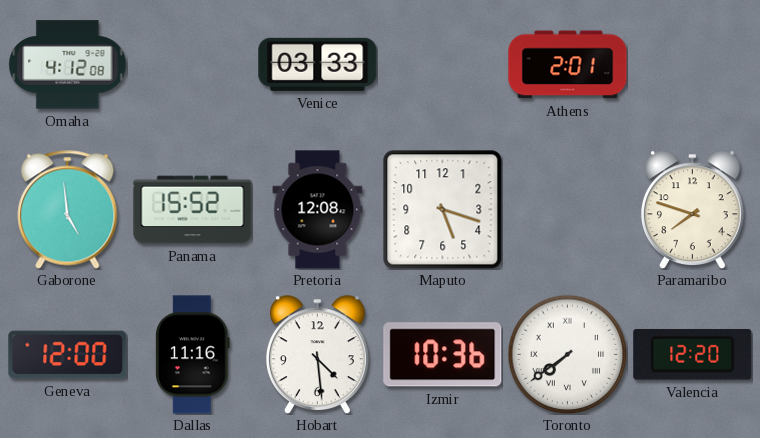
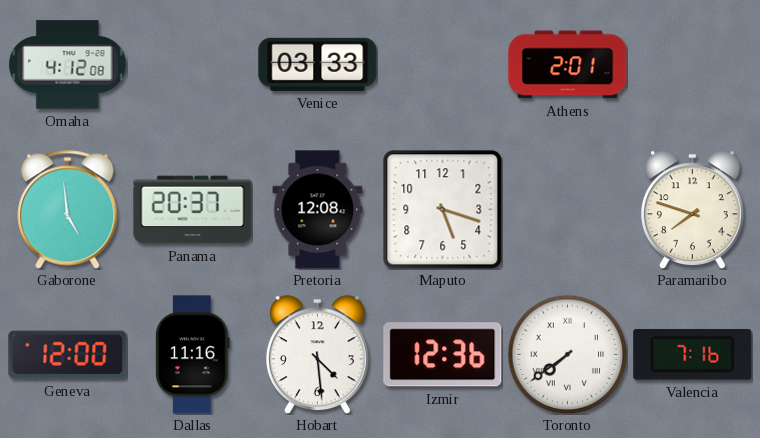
Panama: 15:52 -> 20:37
Izmir: 10:36 -> 12:36
Valencia: 12:20 -> 7:16
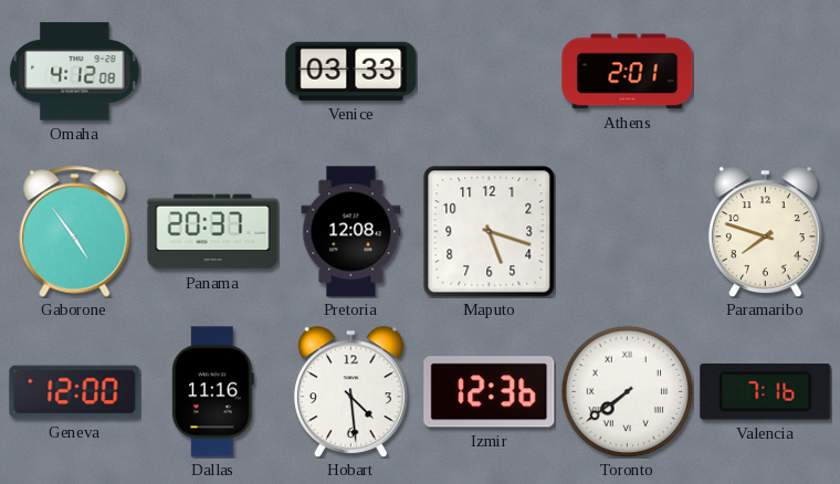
Gaborone: 4:59 -> 4:54
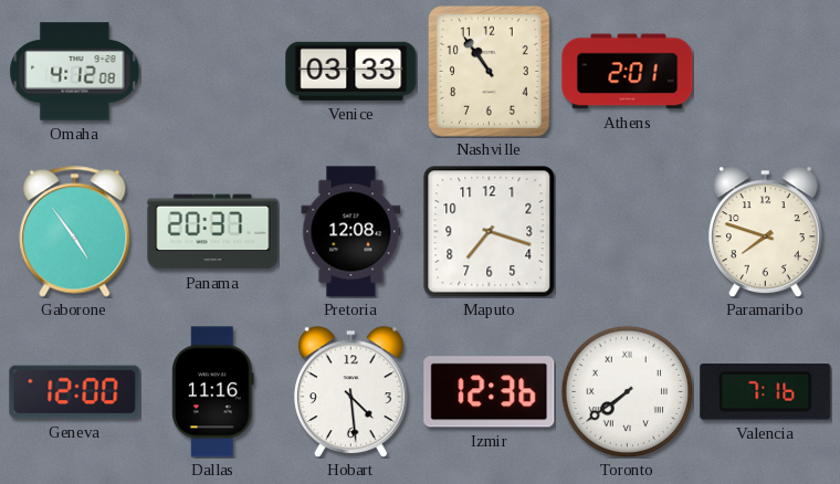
Nashville: none -> 10:54
Maputo: 5:18 -> 7:18
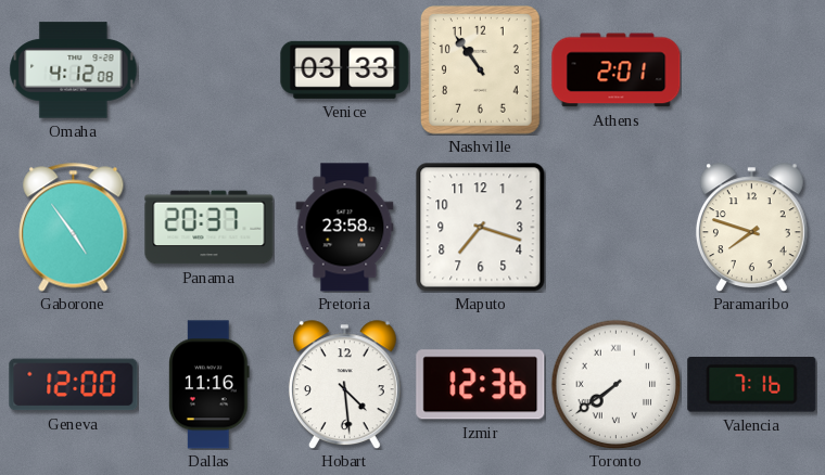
Pretoria: 12:08 -> 23:58
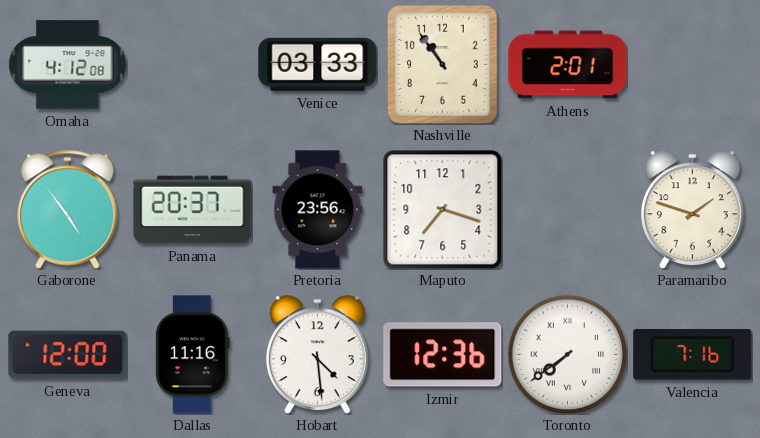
Pretoria: 23:58 -> 23:56
Paramaribo: 7:48 -> 1:48
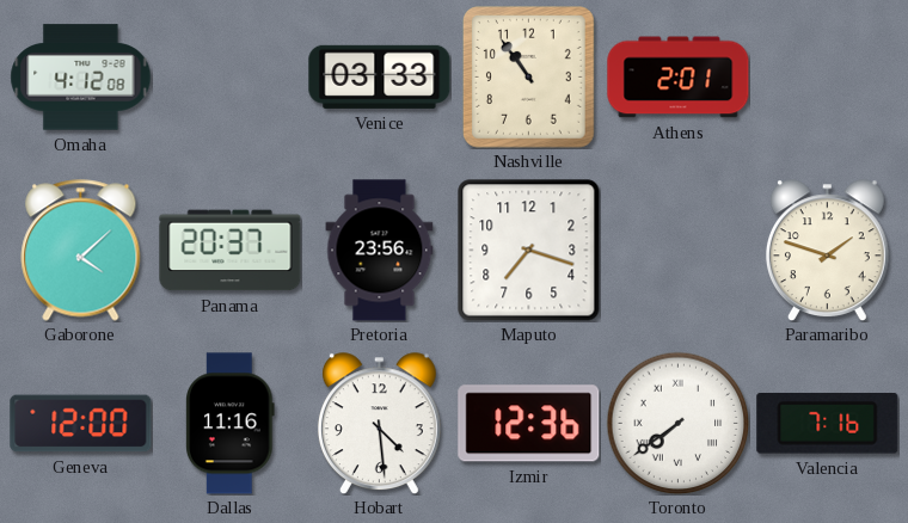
Gaborone: 4:54 -> 4:08
